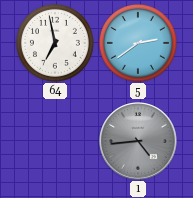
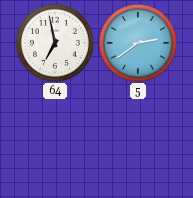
1: 4:44 -> none
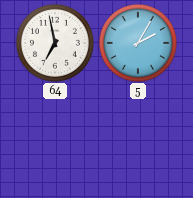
5: 2:39 -> 2:05
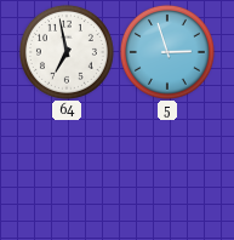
5: 2:05 -> 2:57
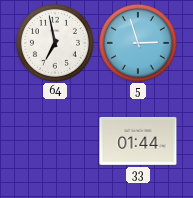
33: none -> 01:44
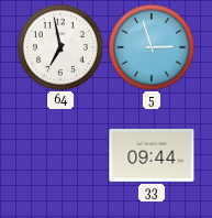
33: 01:44 -> 09:44
